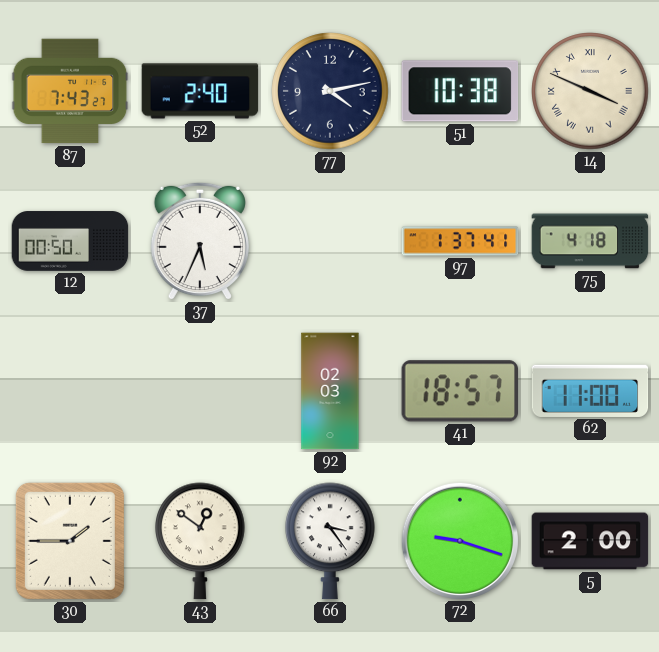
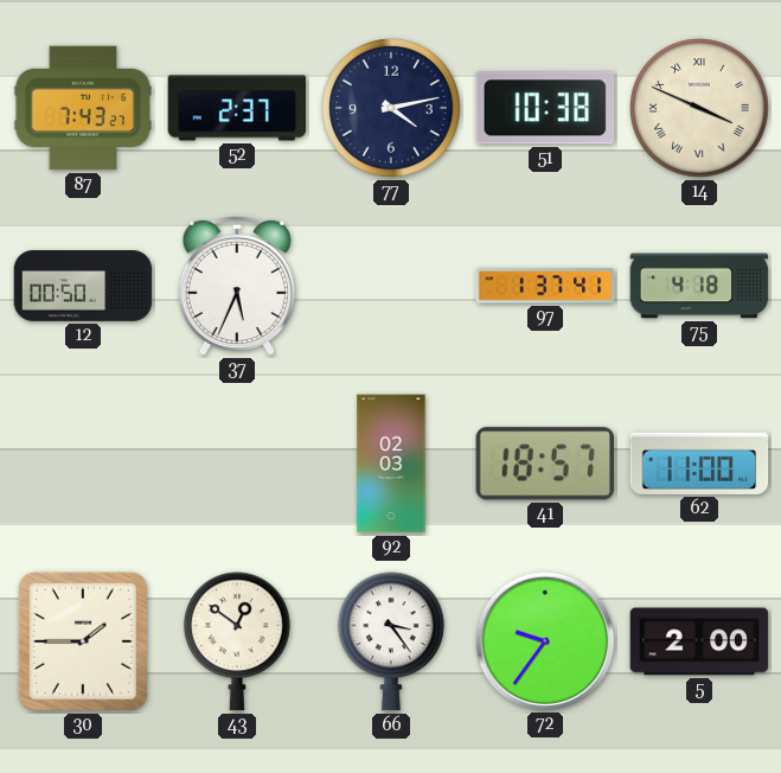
52: 2:40 -> 2:37
72: 9:18 -> 9:36
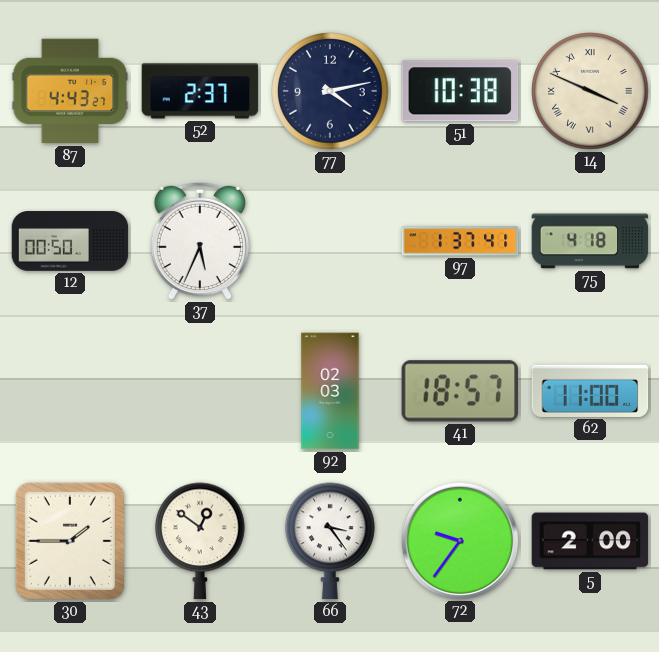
87: 7:43 -> 4:43
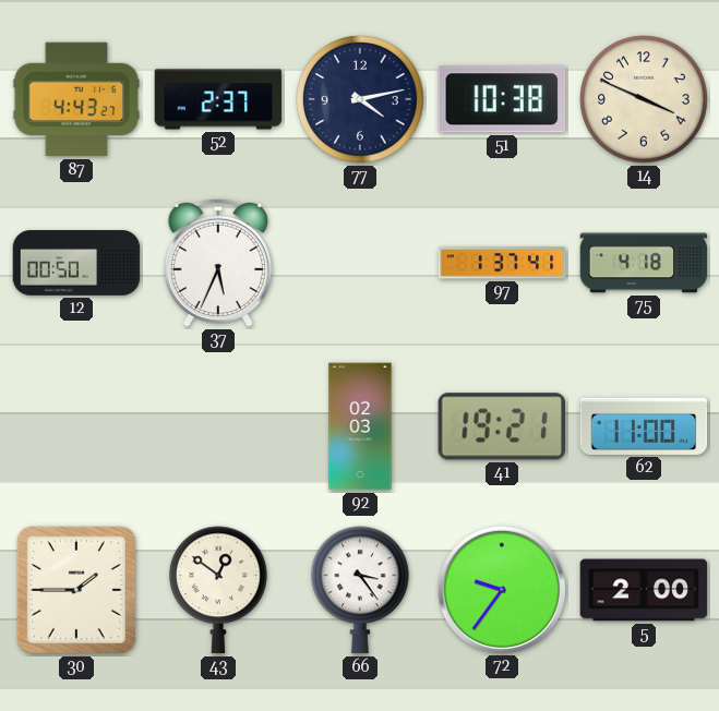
14 numerals: Roman -> Arabic
41: 18:57 -> 19:21
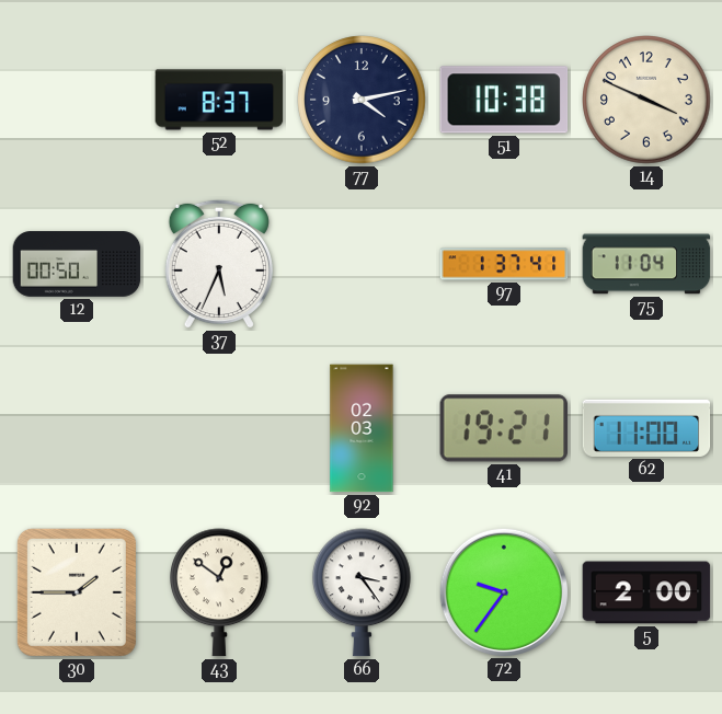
87: 4:43 -> none
52: 2:37 -> 8:37
75: 4:18 -> 11:04
